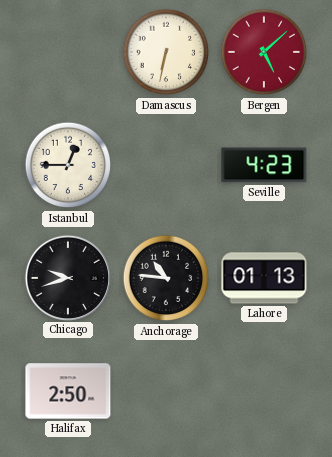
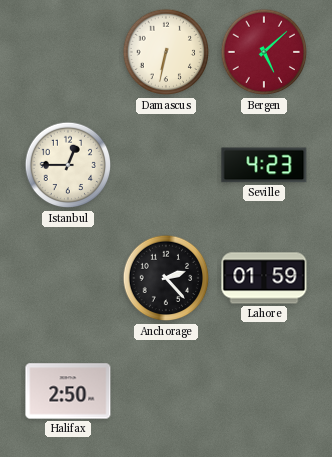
Chicago: 9:42 -> none
Anchorage: 10:46 -> 2:23
Lahore: 01:13 -> 01:59
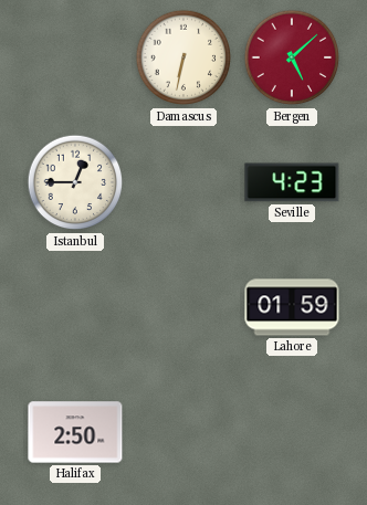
Anchorage: 2:23 -> none
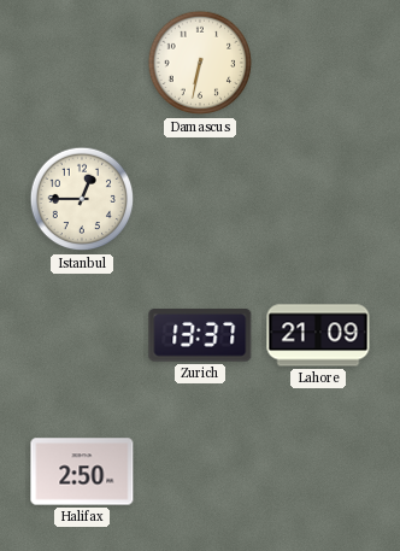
Bergen: 5:08 -> none
Seville: 4:23 -> none
Zurich: none -> 13:37
Lahore: 01:59 -> 21:09
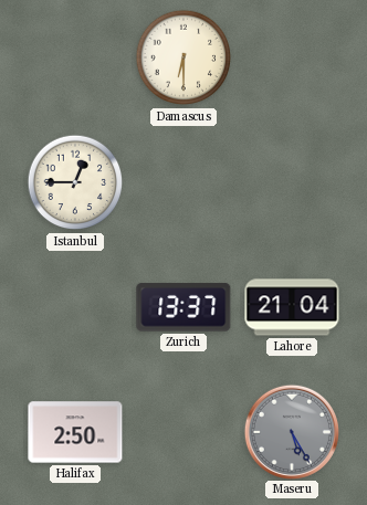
Damascus: 6:32 -> 6:30
Lahore: 21:09 -> 21:04
Maseru: none -> 5:25
